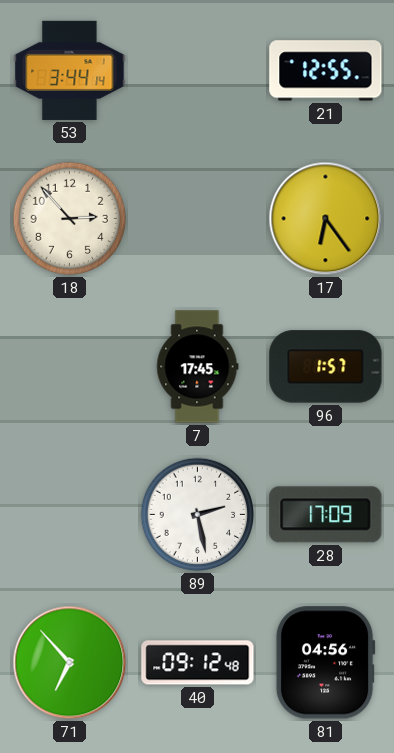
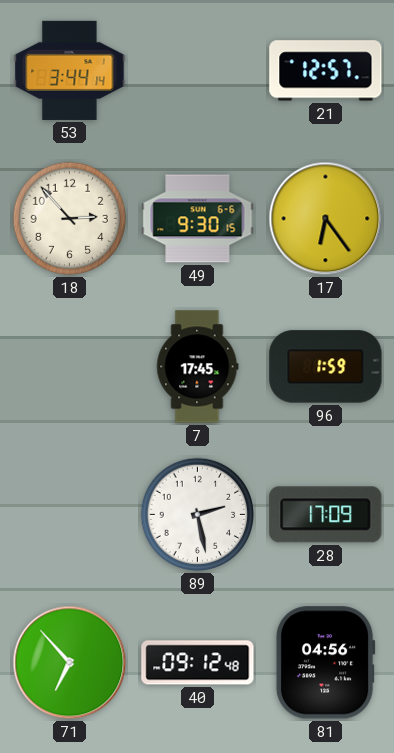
21: 12:55 -> 12:57
49: none -> 9:30
96: 1:57 -> 1:59
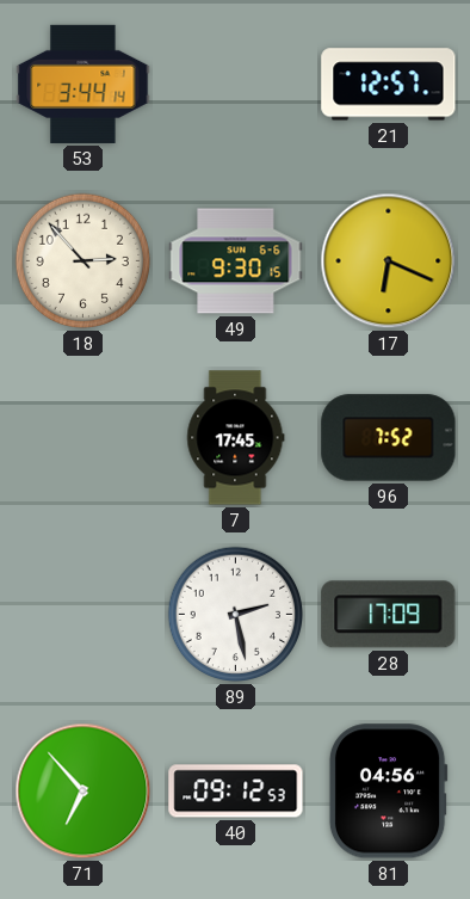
17: 6:24 -> 6:19
96: 1:59 -> 7:52
40: 09:12:48 -> 09:12:53
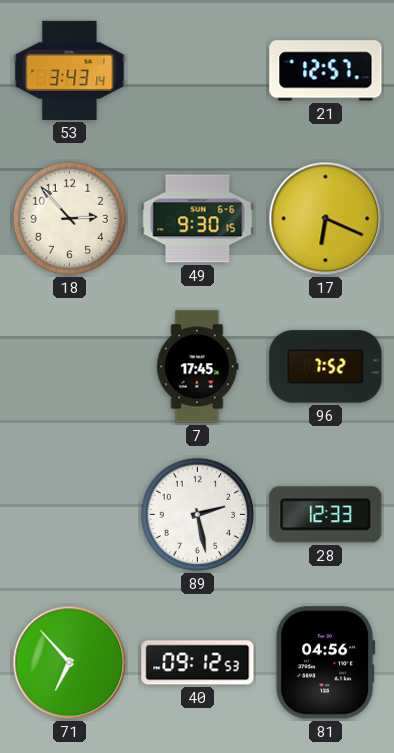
53: 3:44 -> 3:43
28: 17:09 -> 12:33
